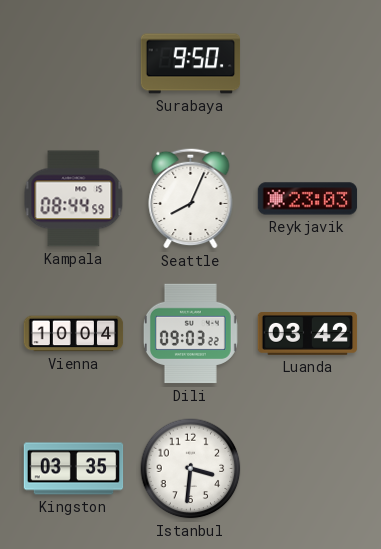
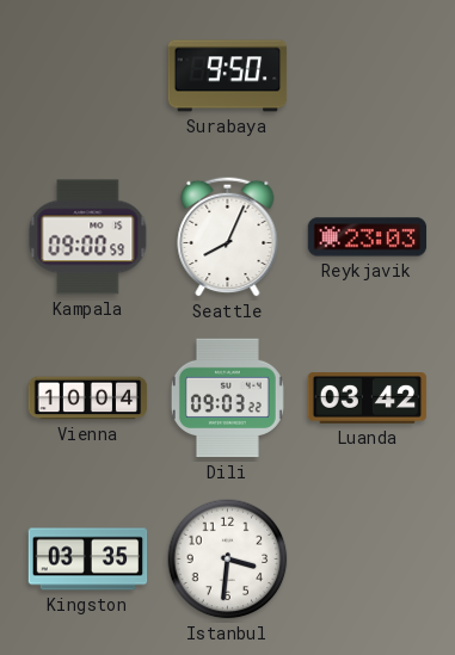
Kampala: 08:44 -> 09:00
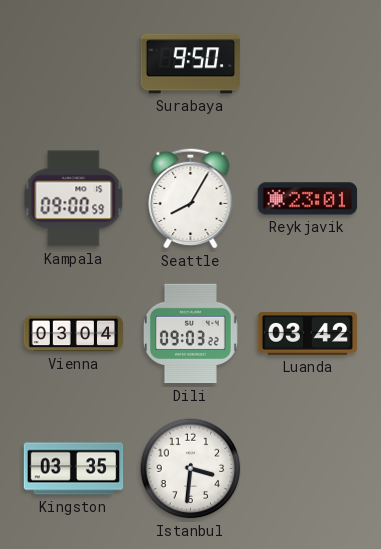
Seattle: 8:04 -> 8:05
Reykjavik: 23:03 -> 23:01
Vienna: 10:04 -> 03:04
